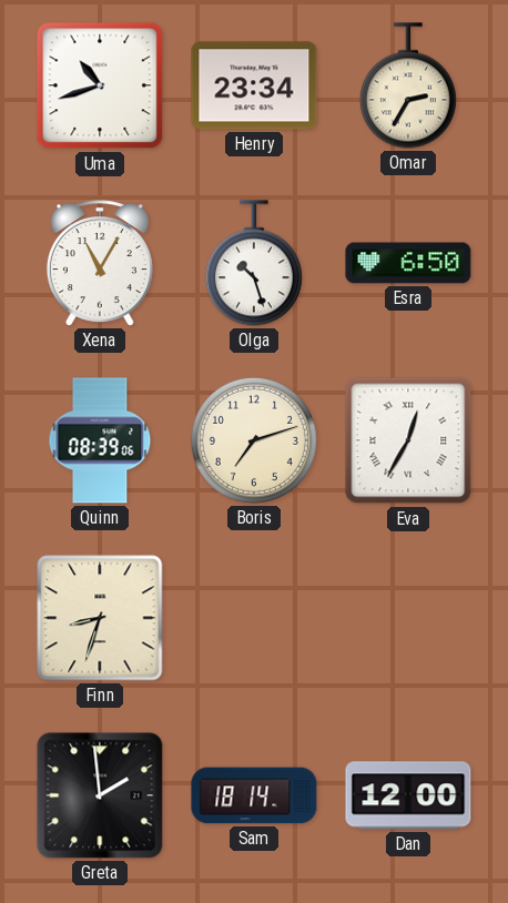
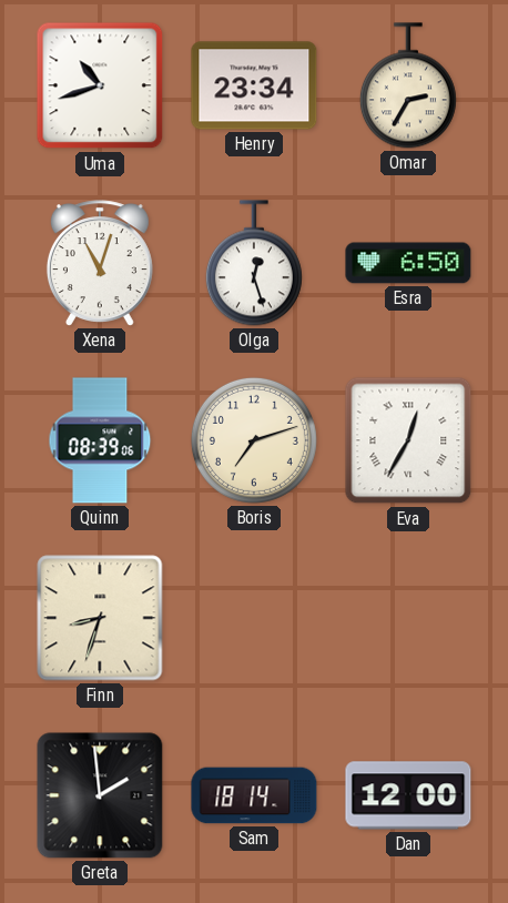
Xena: 11:05 -> 11:03
Olga: 10:27 -> 12:27
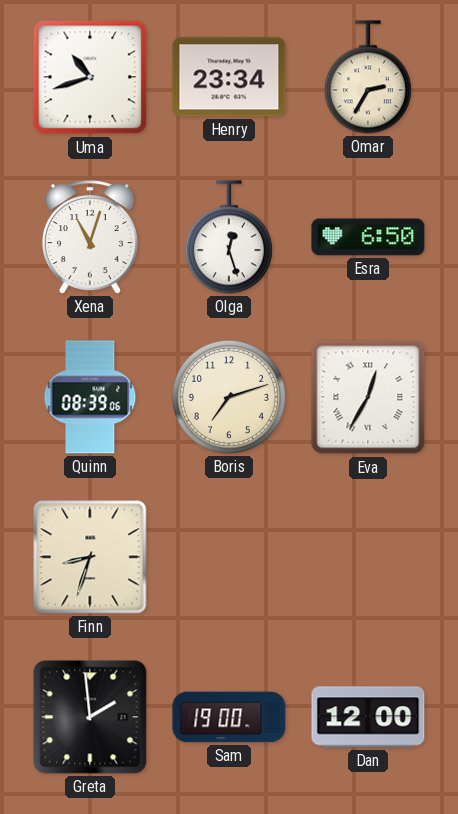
Sam: 18:14 -> 19:00
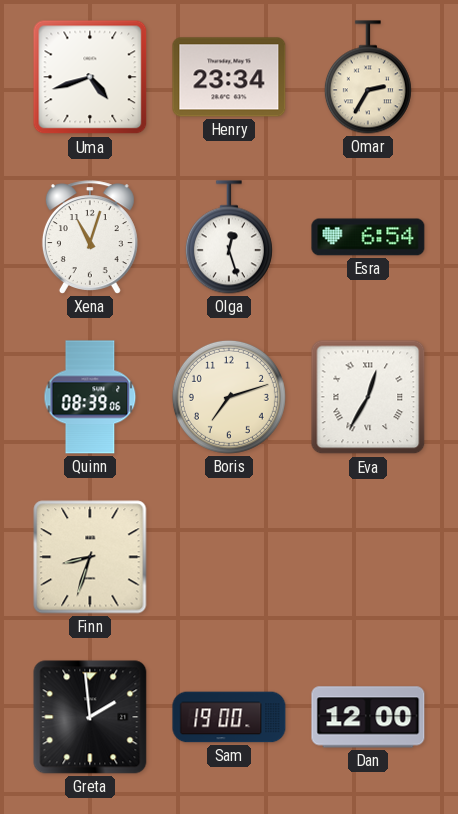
Uma: 10:42 -> 4:42
Esra: 6:50 -> 6:54
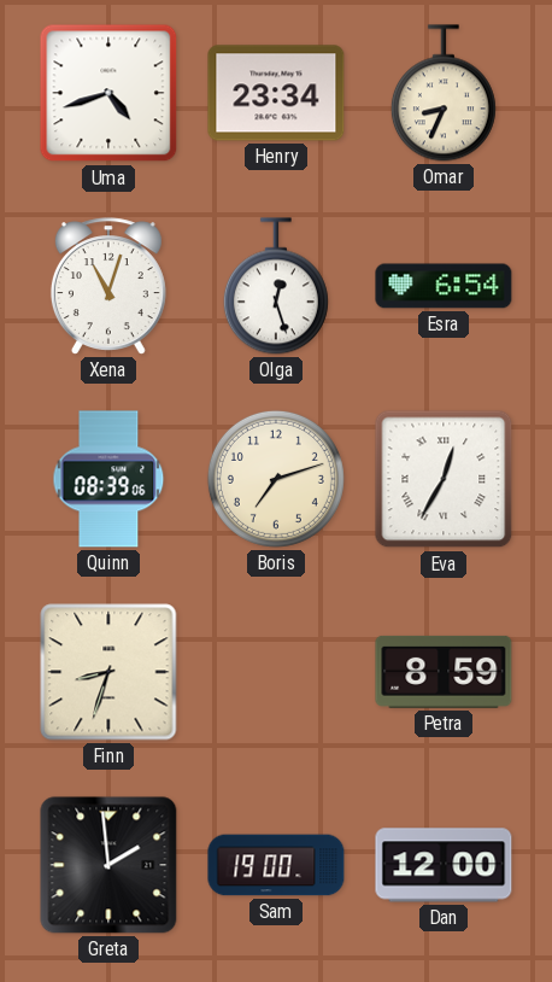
Omar: 2:35 -> 8:34
Petra: none -> 8:59
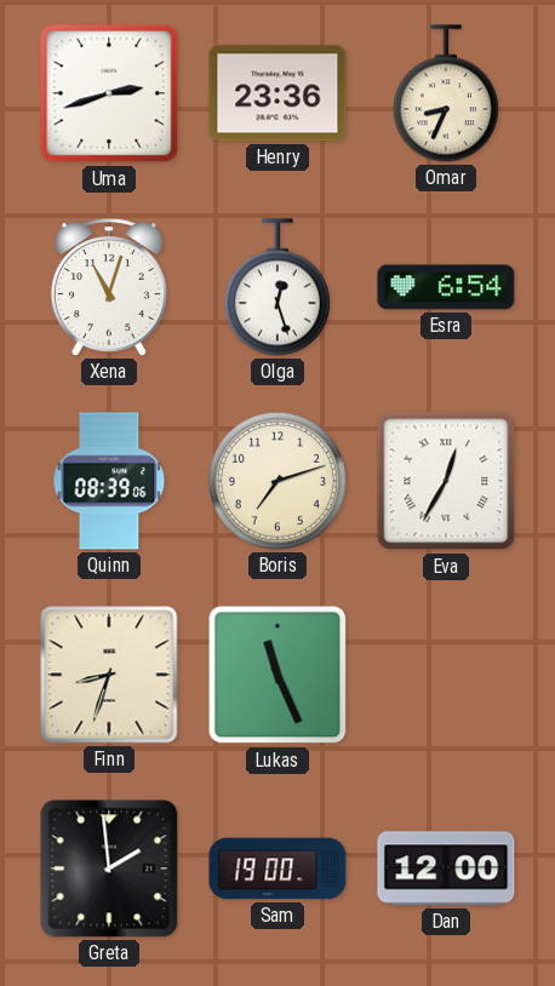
Uma: 4:42 -> 2:42
Henry: 23:34 -> 23:36
Lukas: none -> 11:26
Petra: 8:59 -> none
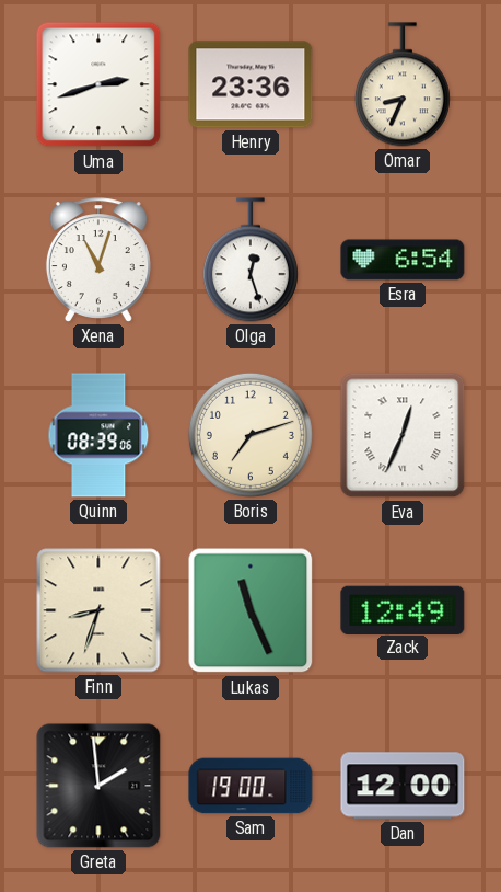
Eva: 12:35 -> 12:34
Zack: none -> 12:49
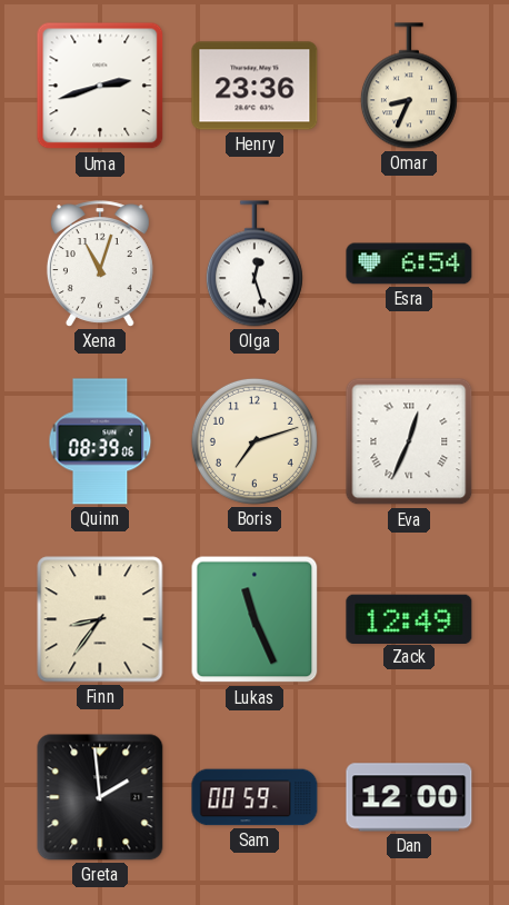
Finn: 8:33 -> 8:36
Sam: 19:00 -> 00:59
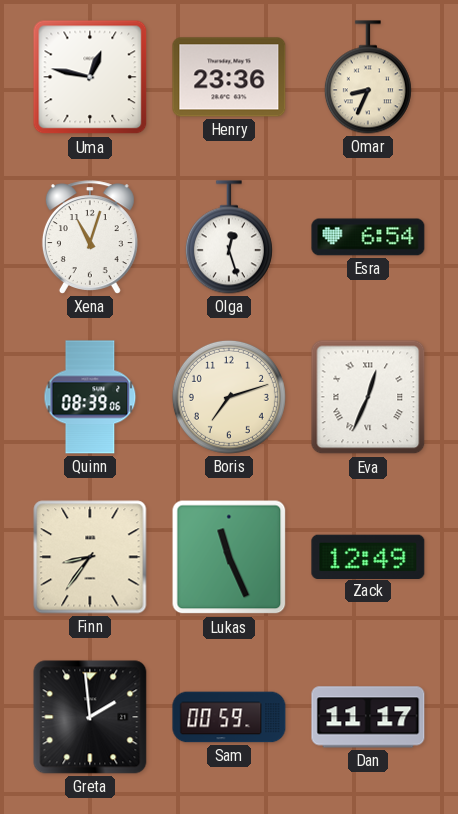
Uma: 2:42 -> 12:47
Dan: 12:00 -> 11:17
